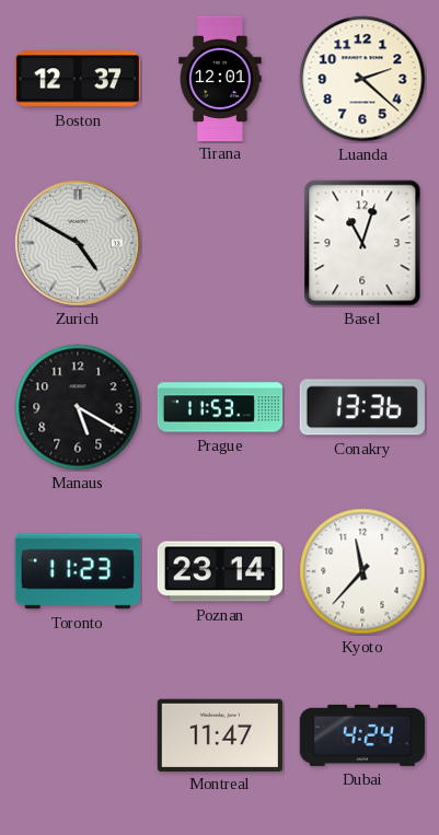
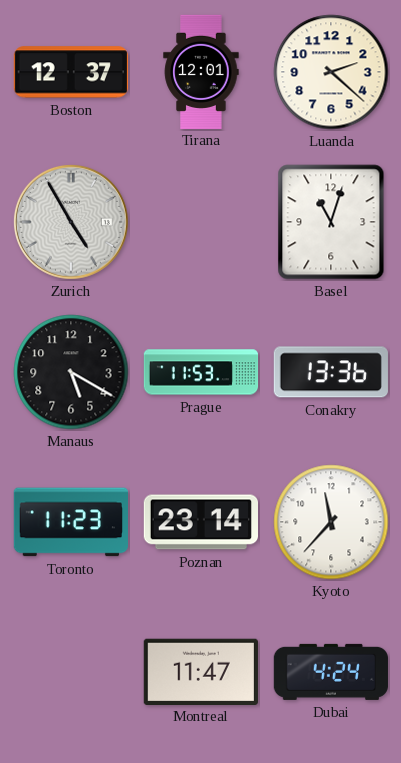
Zurich: 4:50 -> 4:55
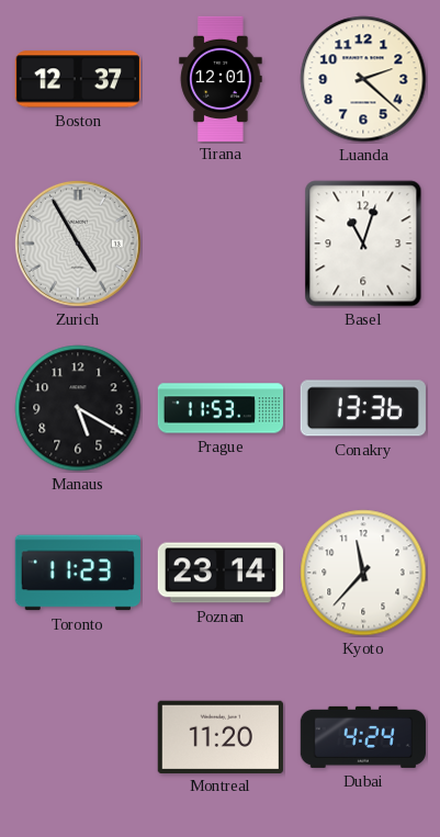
Montreal: 11:47 -> 11:20
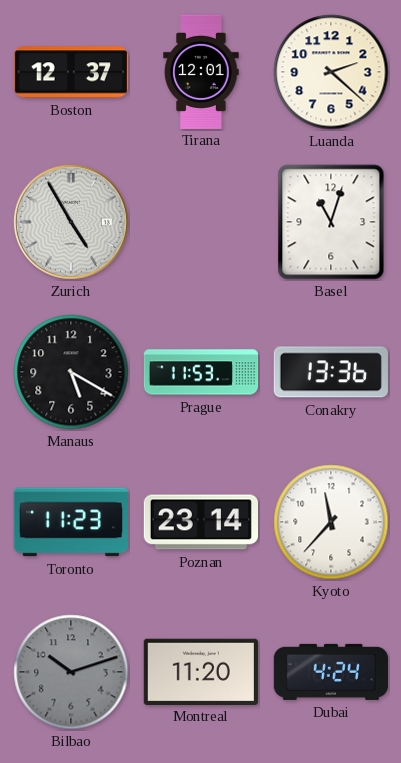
Bilbao: none -> 10:12
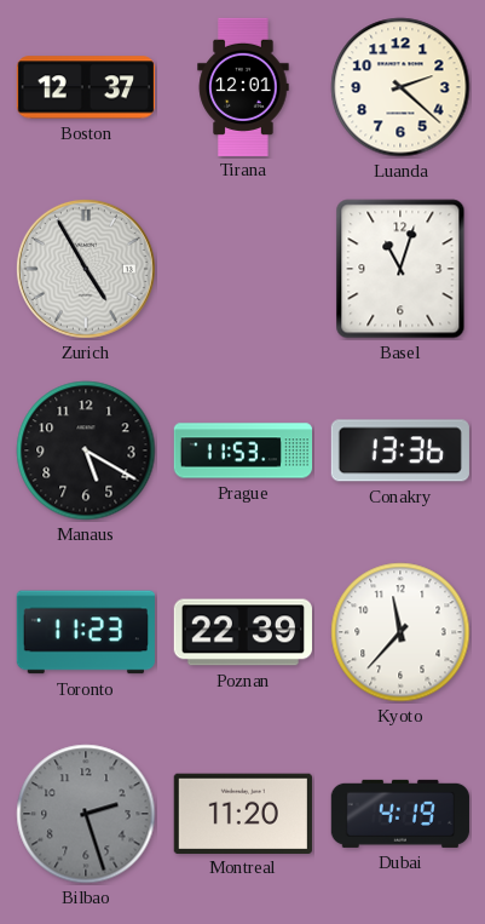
Poznan: 23:14 -> 22:39
Bilbao: 10:12 -> 2:27
Dubai: 4:24 -> 4:19
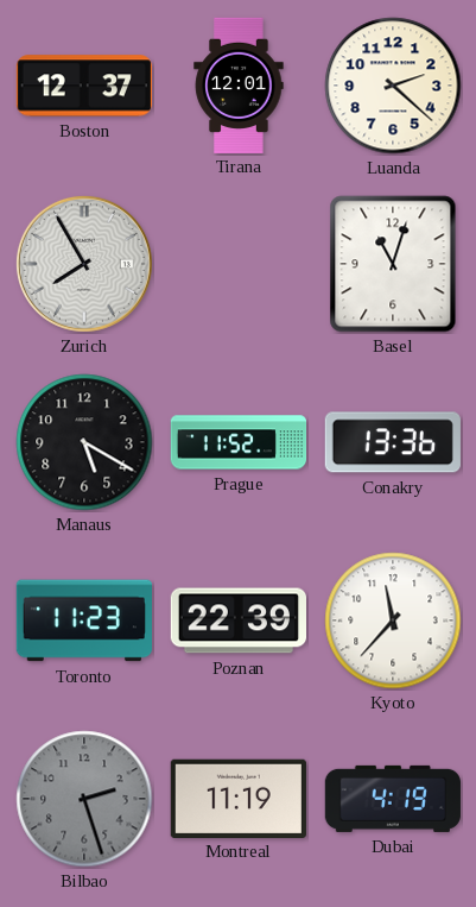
Zurich: 4:55 -> 7:55
Prague: 11:53 -> 11:52
Montreal: 11:20 -> 11:19
